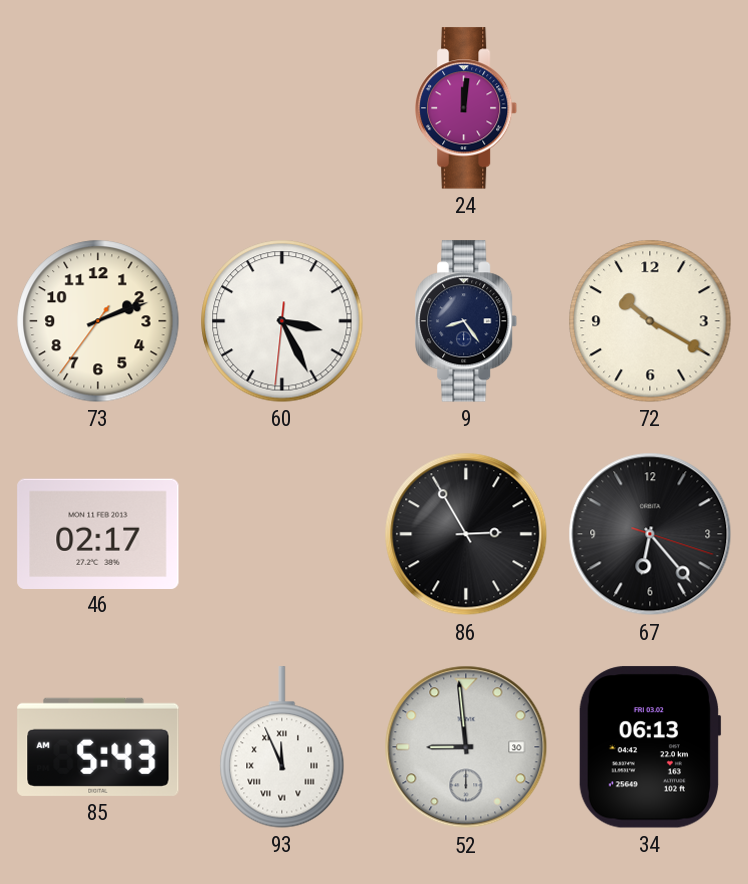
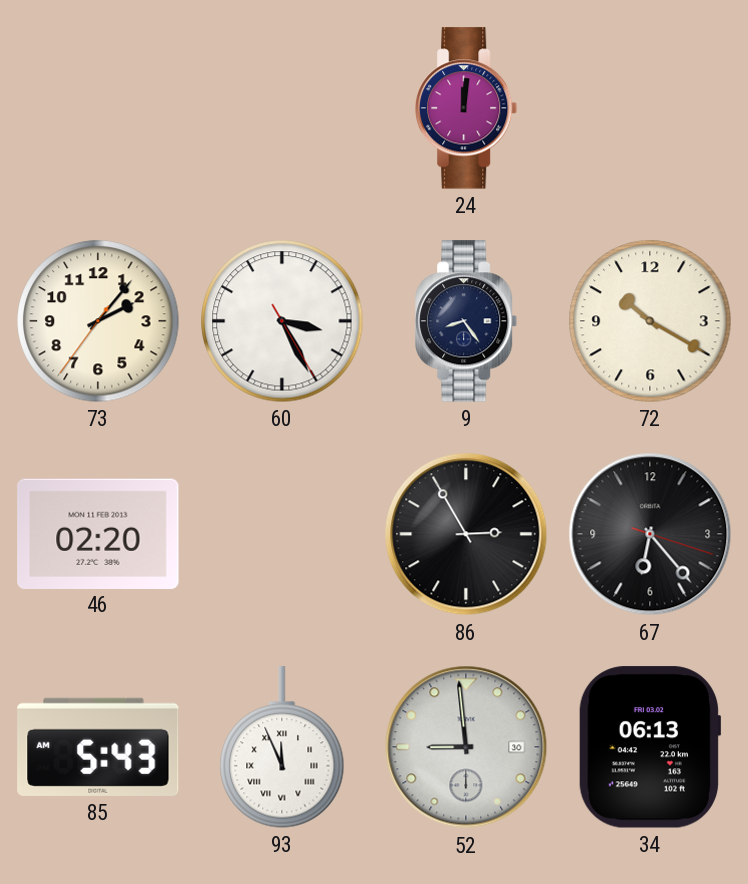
73: 2:11 -> 2:06
60: 3:25:31 -> 3:25:25
46: 02:17 -> 02:20
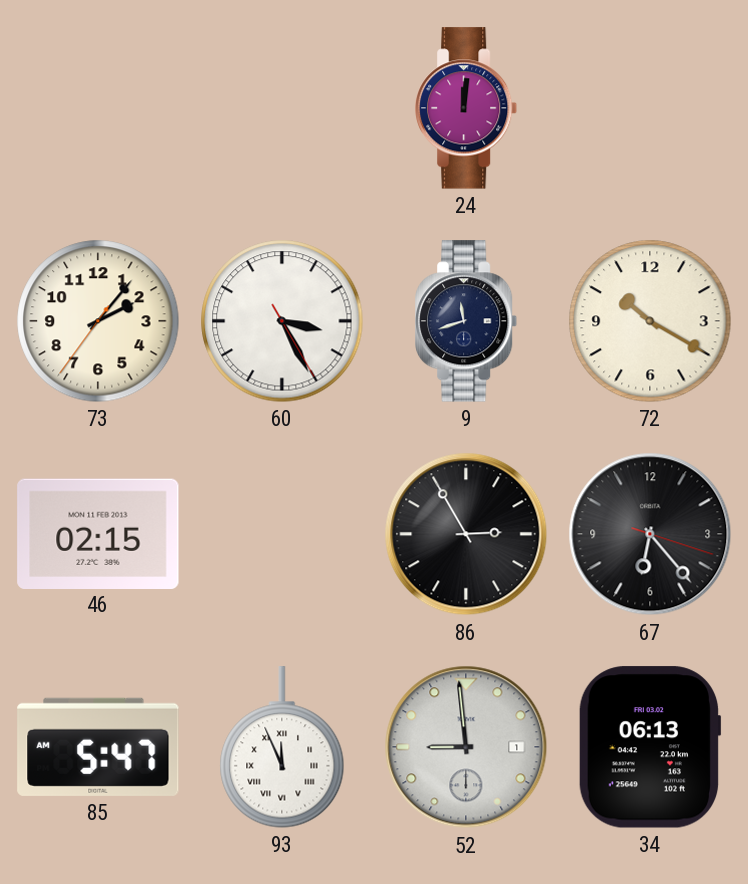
9: 8:24 -> 11:42
46: 02:20 -> 02:15
85: 5:43 -> 5:47
52 date: 30 -> 1
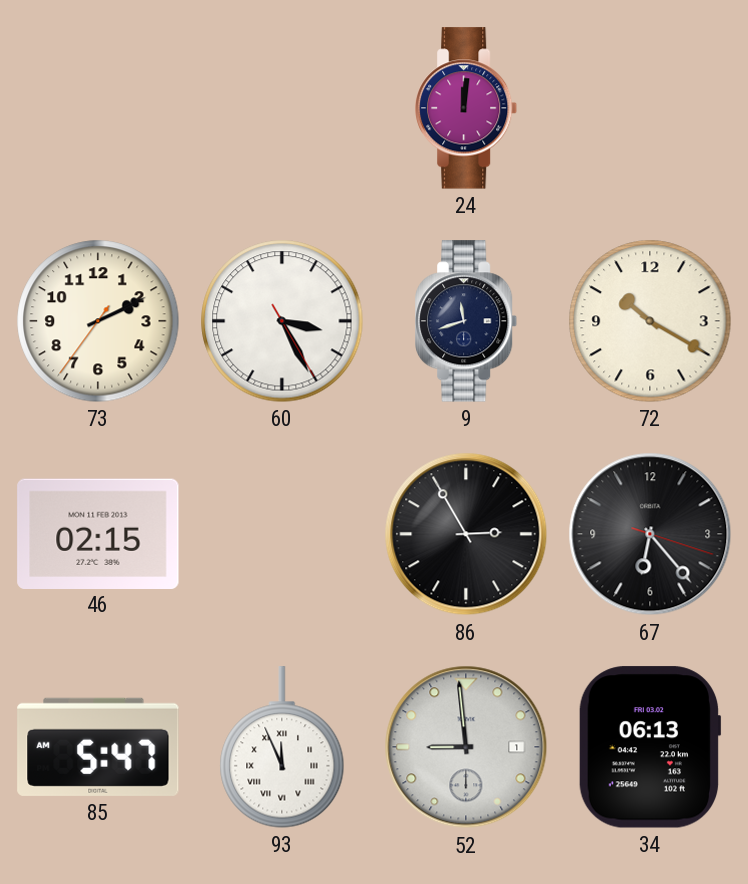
73: 2:06 -> 2:10
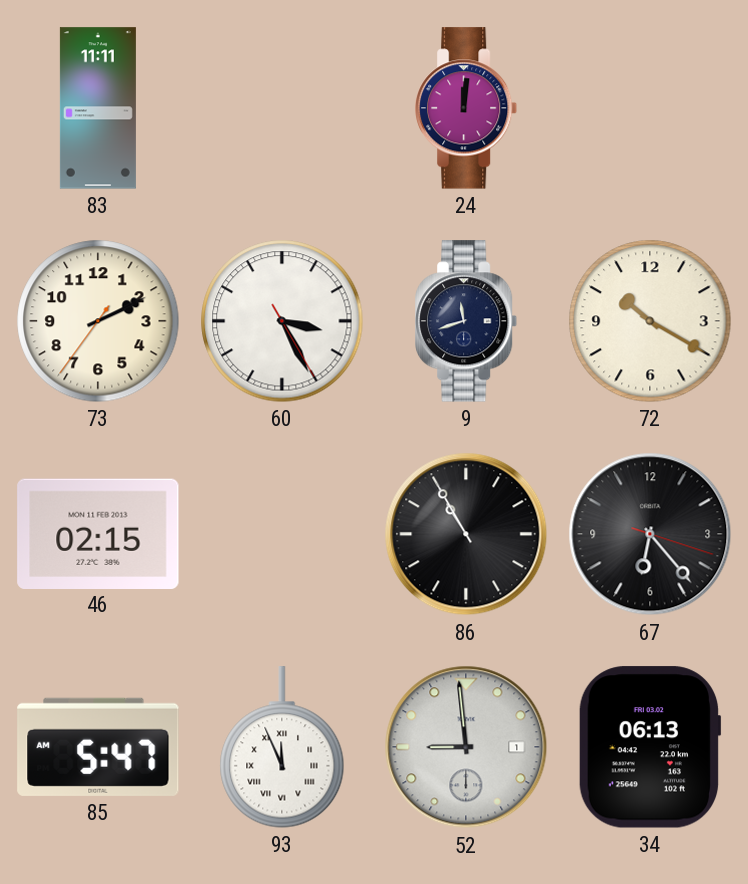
83: none -> 11:11
86: 2:55 -> 10:55
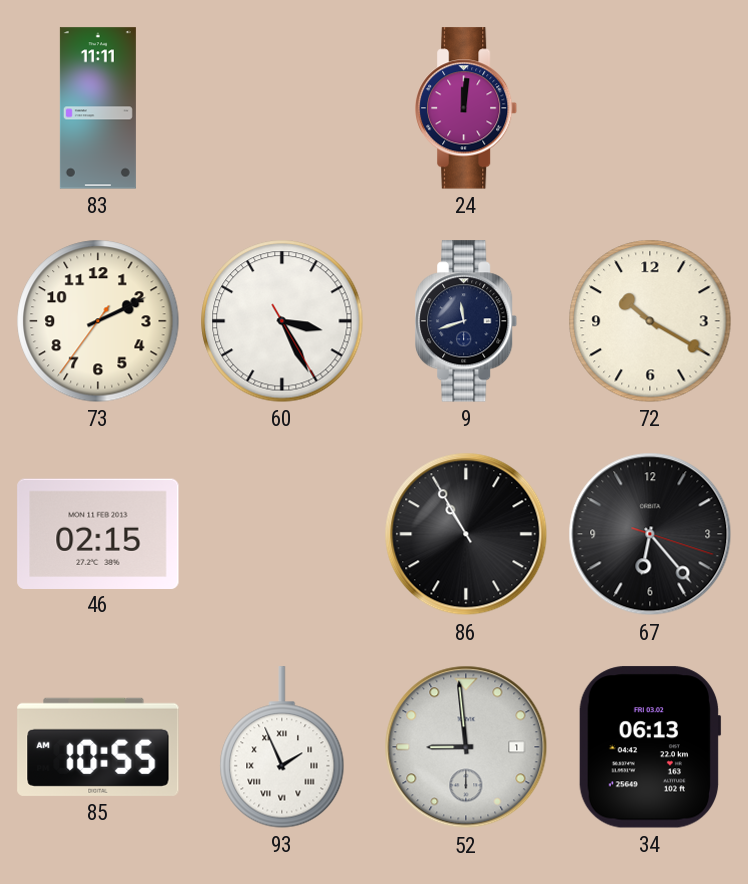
85: 5:47 -> 10:55
93: 11:56 -> 1:56
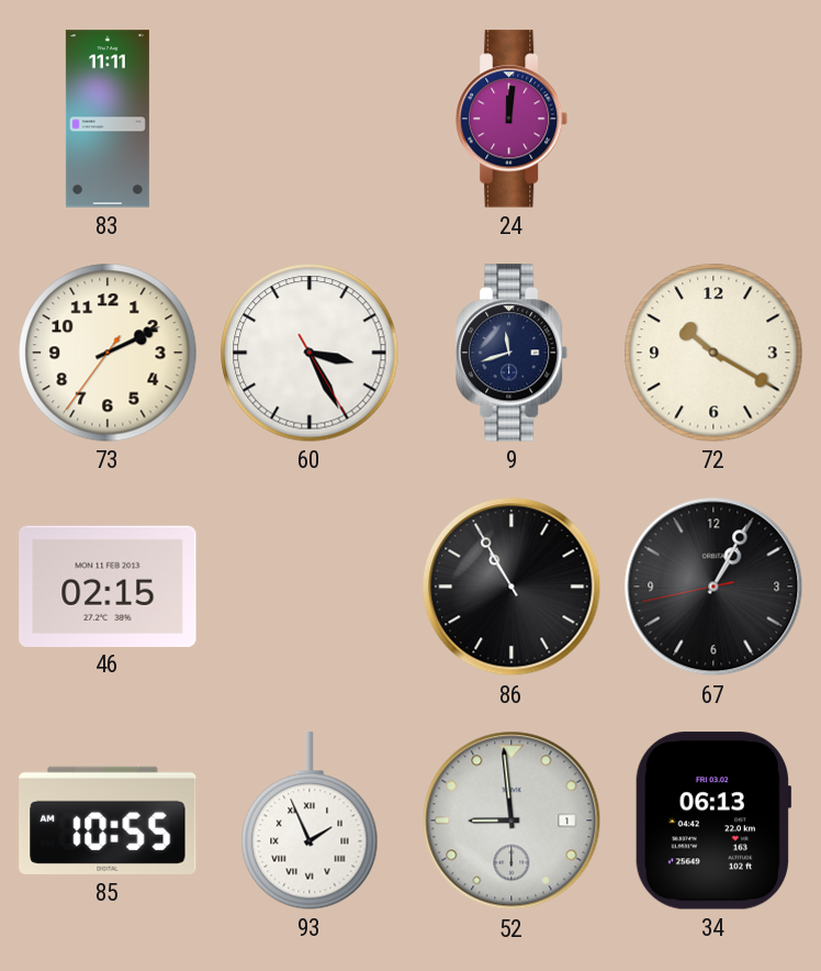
67: 6:23 -> 1:04
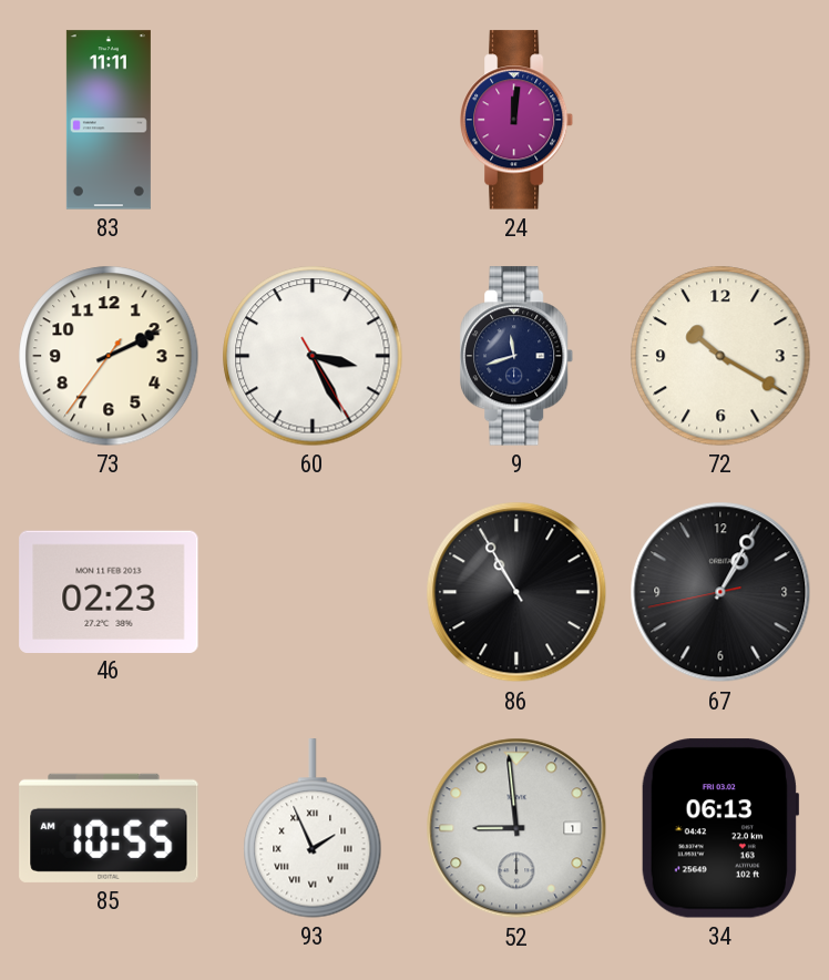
46: 02:15 -> 02:23
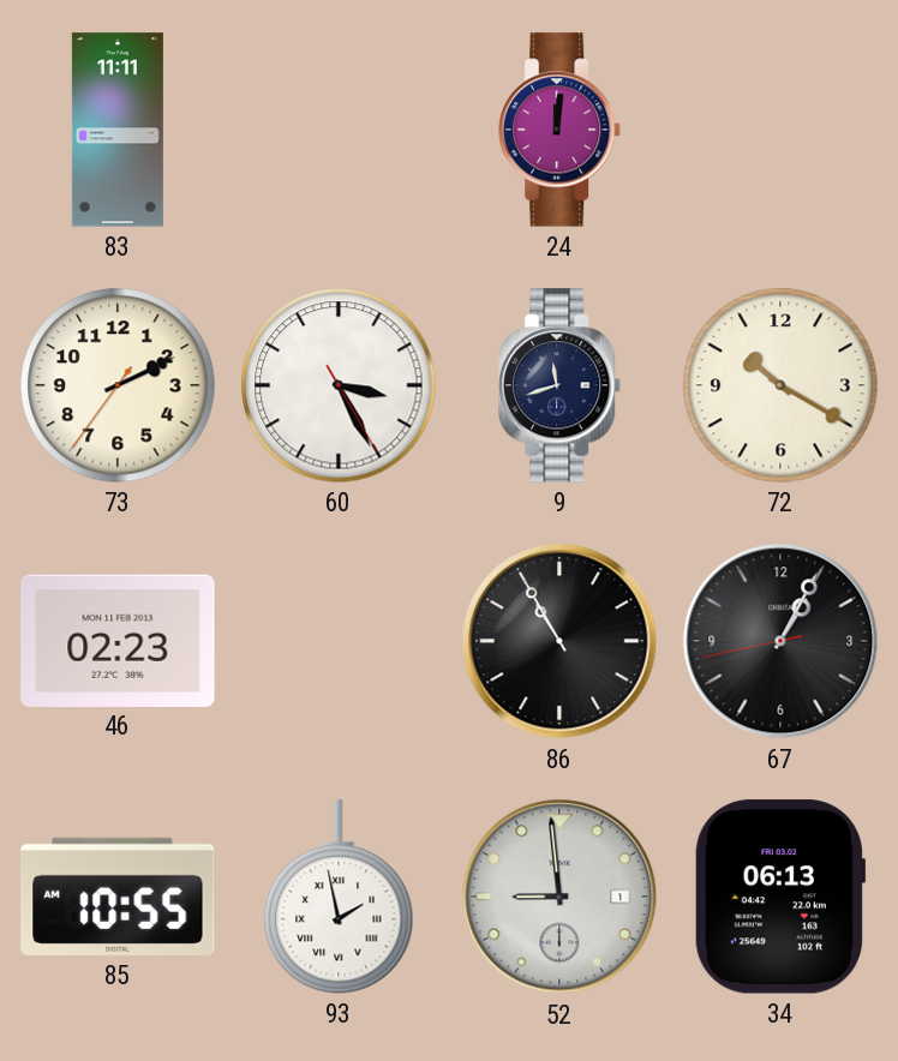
93: 1:56 -> 1:58
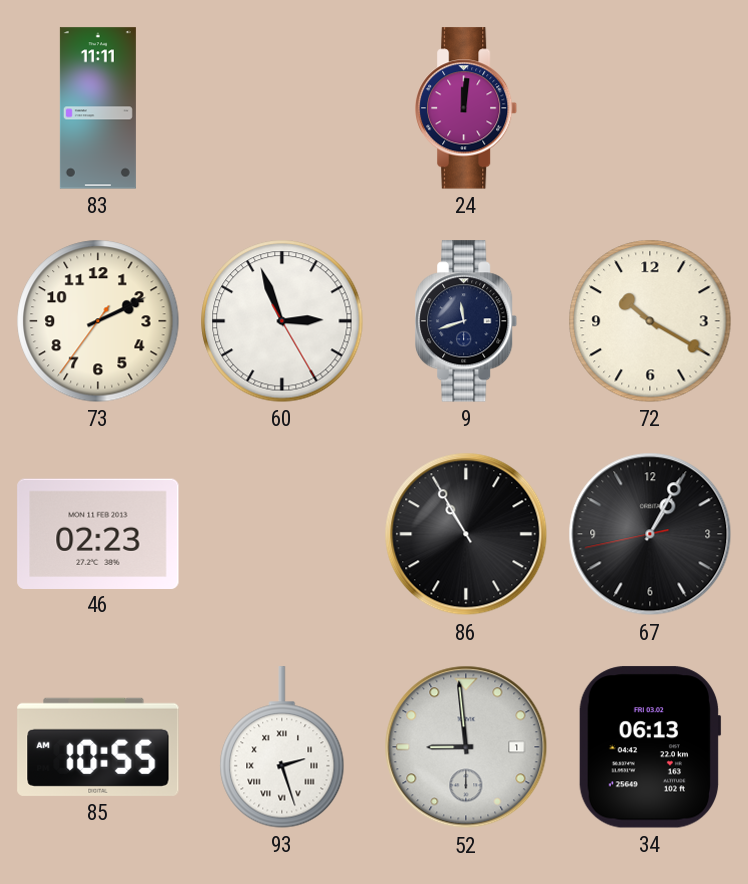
60: 3:25 -> 2:56
93: 1:58 -> 2:27
